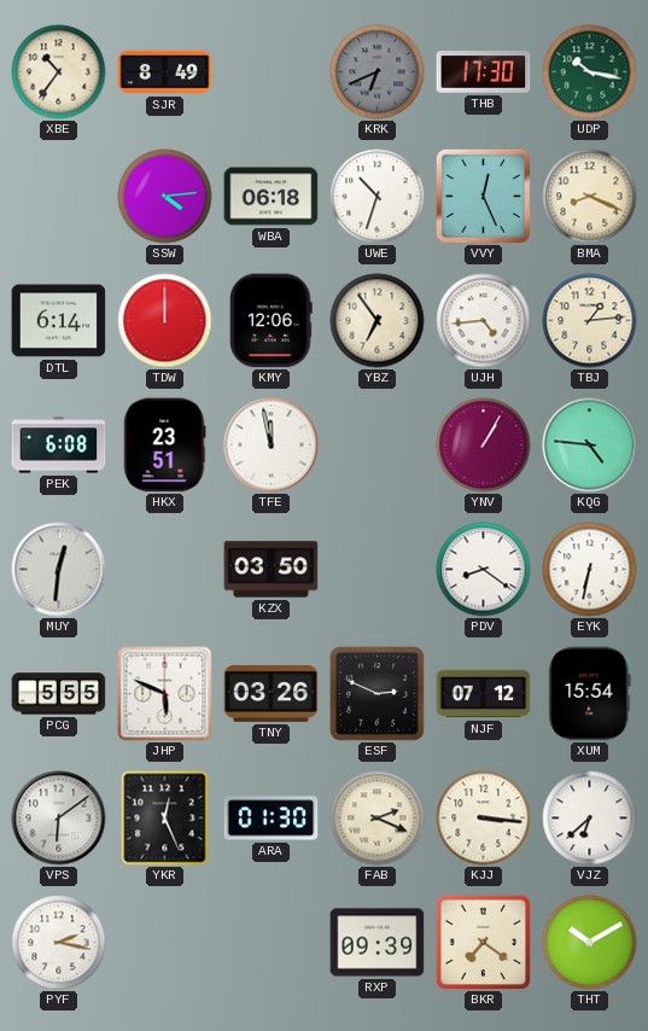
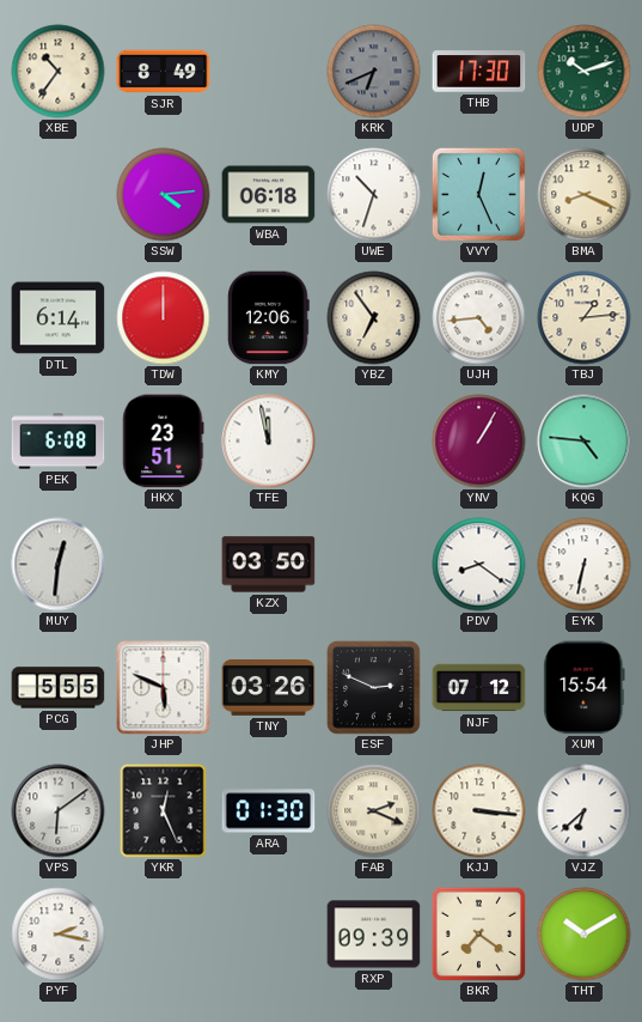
UDP: 10:17 -> 10:12
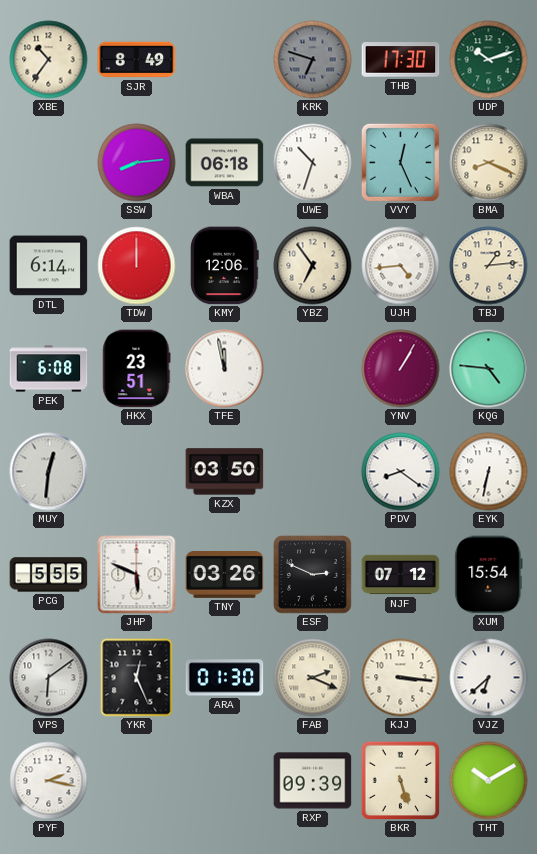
KRK: 6:41 -> 6:48
SSW: 4:14 -> 8:14
BKR: 7:21 -> 5:27
